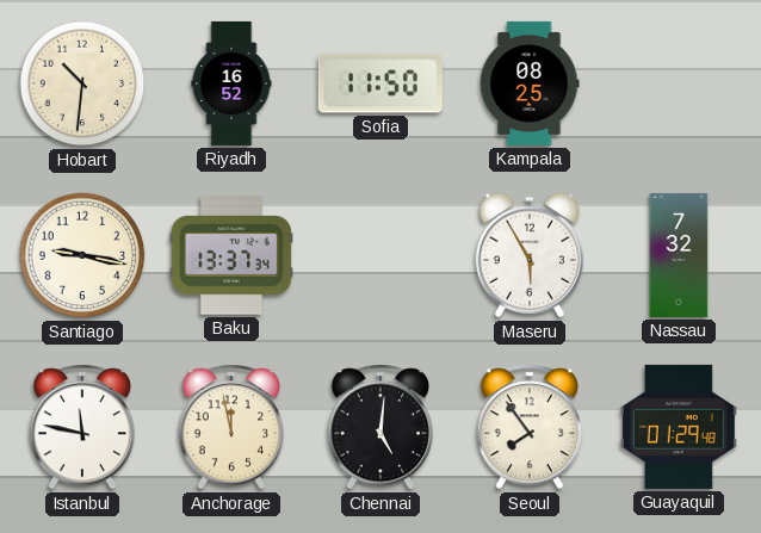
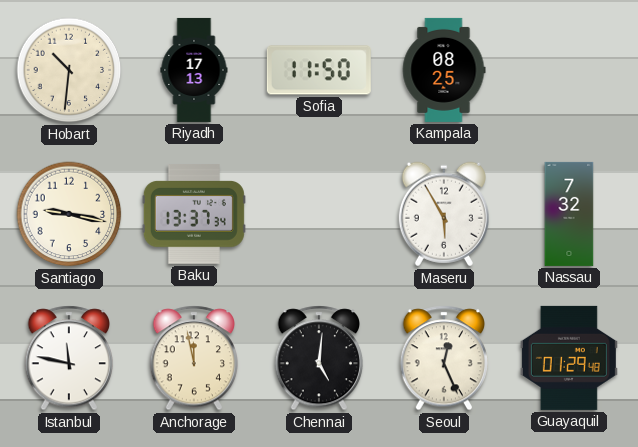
Riyadh: 16:52 -> 17:13
Seoul: 7:54 -> 12:26
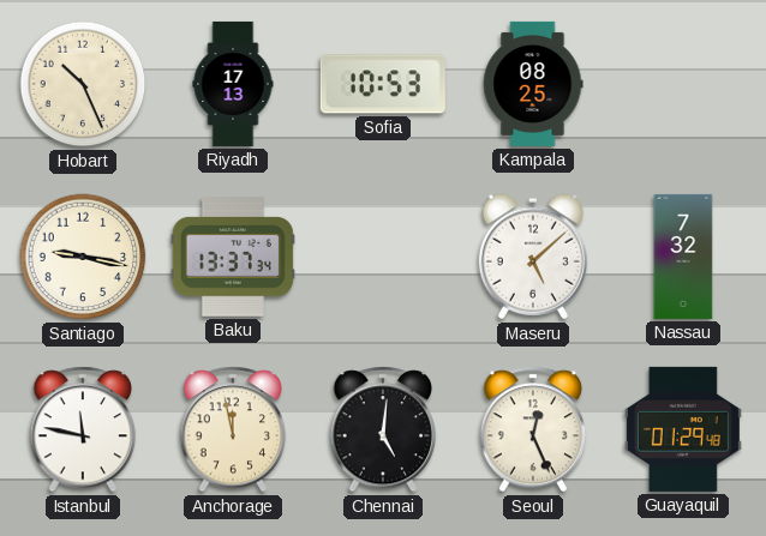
Hobart: 10:31 -> 10:26
Sofia: 11:50 -> 10:53
Maseru: 5:55 -> 5:08
